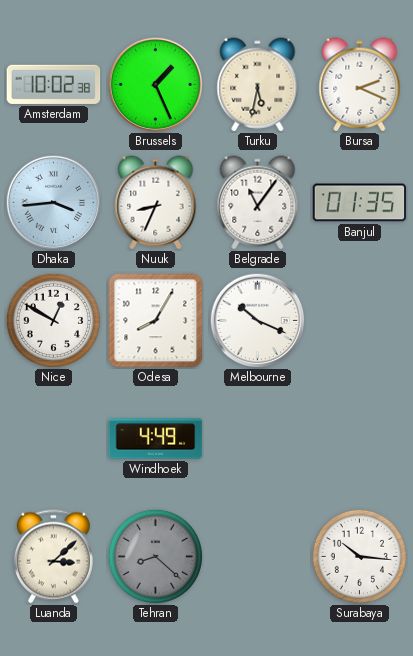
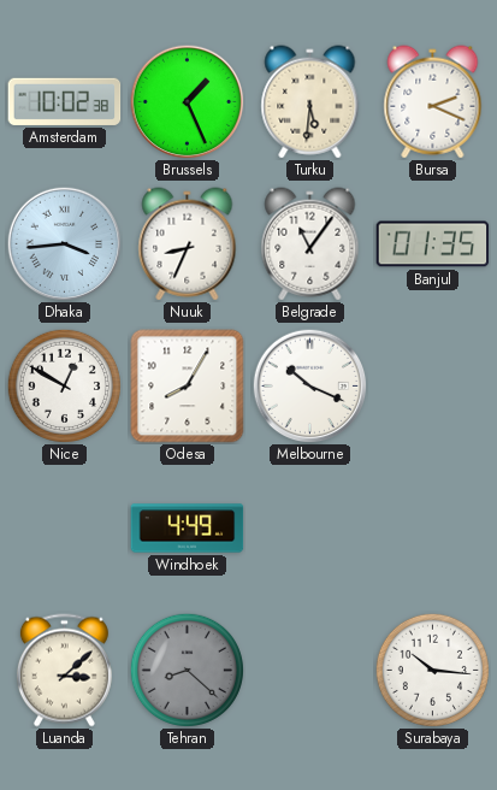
Turku: 5:32 -> 5:31
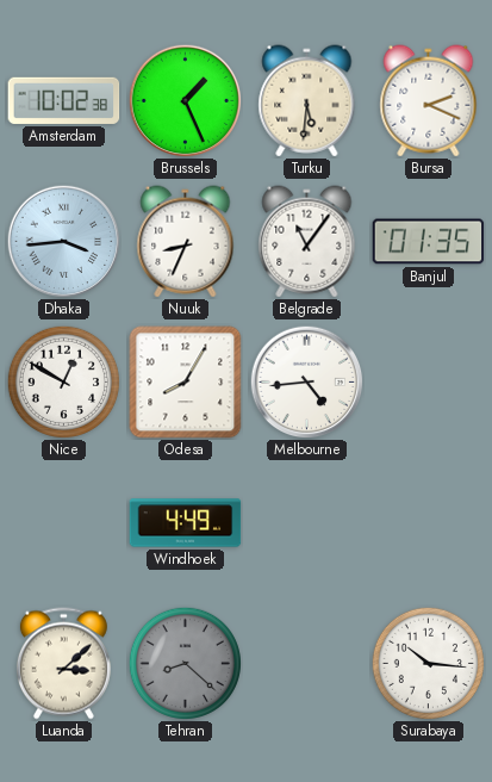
Melbourne: 10:19 -> 4:44
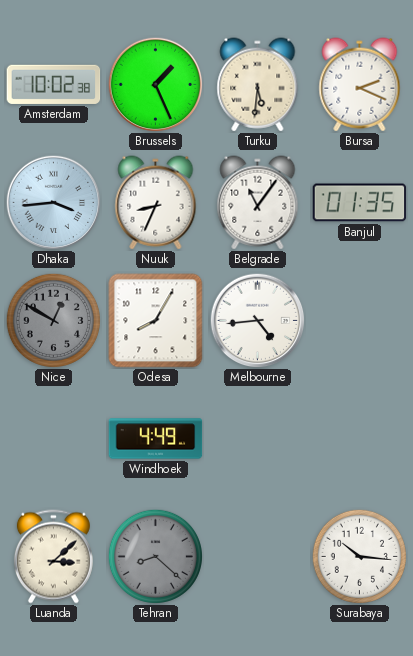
Nice dial: white -> grey
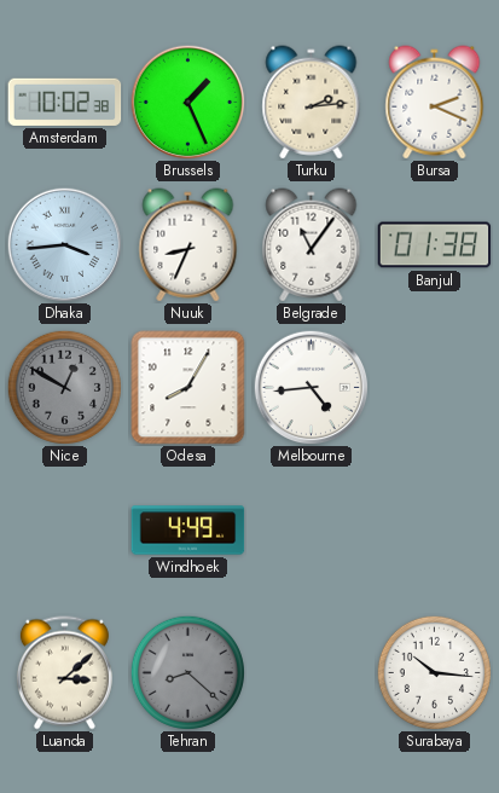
Turku: 5:31 -> 2:14
Banjul: 01:35 -> 01:38
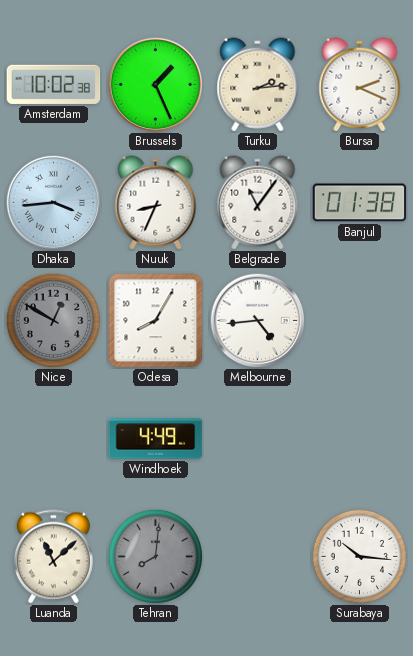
Luanda: 3:08 -> 11:08
Tehran: 8:22 -> 8:01
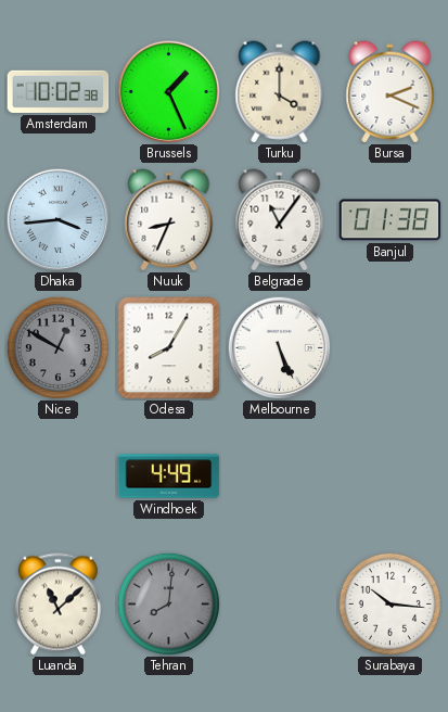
Turku: 2:14 -> 4:00
Melbourne: 4:44 -> 5:26
